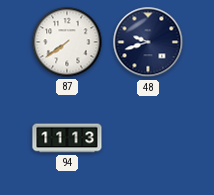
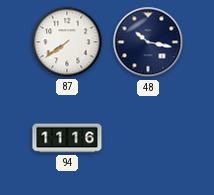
48: 9:42 -> 10:17
94: 11:13 -> 11:16
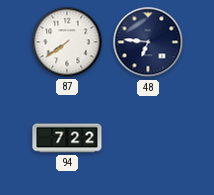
48: 10:17 -> 6:46
94: 11:16 -> 7:22
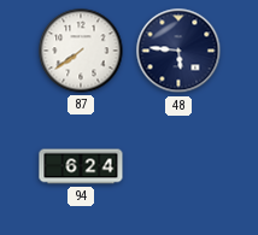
48: 6:46 -> 5:46
94: 7:22 -> 6:24
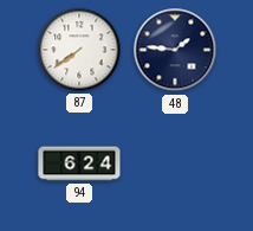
48: 5:46 -> 1:46
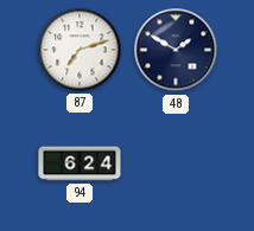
87: 7:39 -> 7:12
48: 1:46 -> 1:50
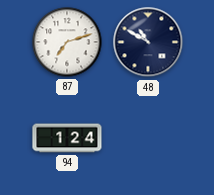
48: 1:50 -> 10:50
94: 6:24 -> 1:24
